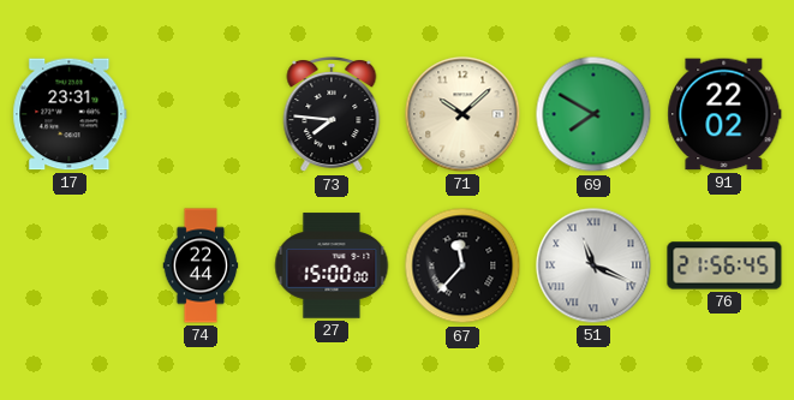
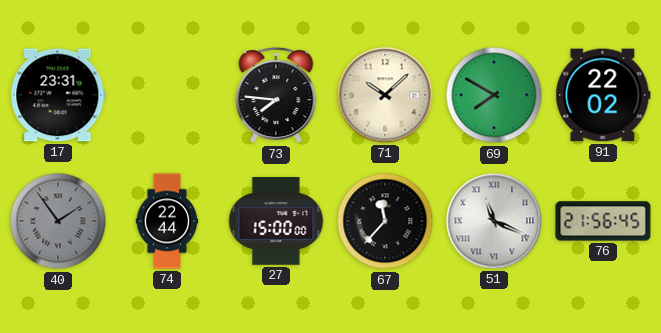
40: none -> 1:54
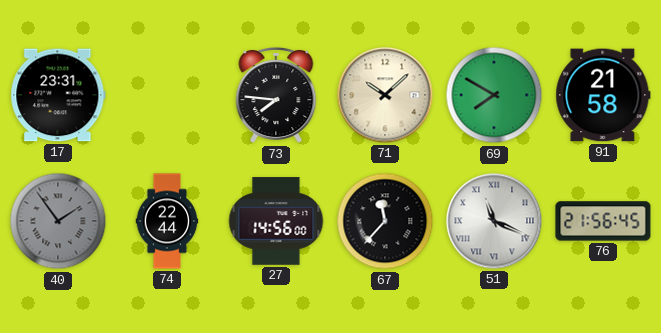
91: 22:02 -> 21:58
27: 15:00 -> 14:56
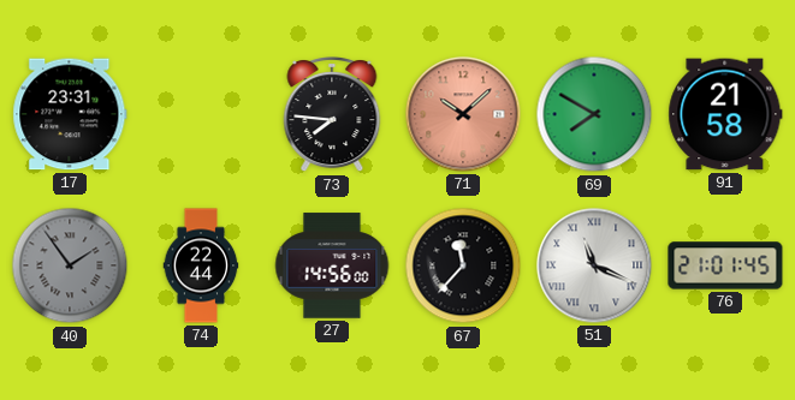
71 dial: cream -> salmon
76: 21:56 -> 21:01
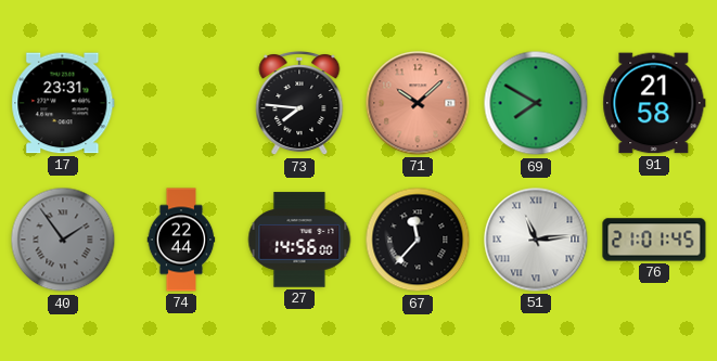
51: 11:19 -> 11:14
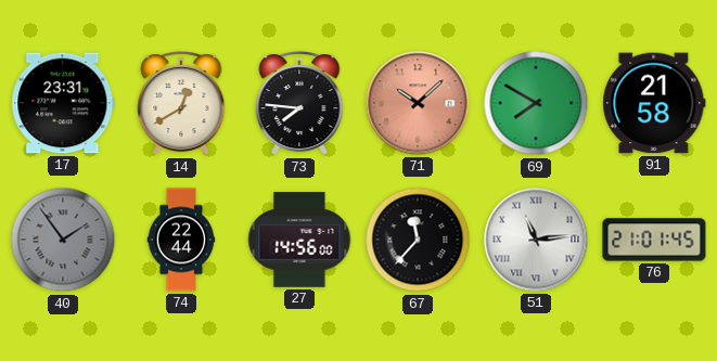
14: none -> 12:40
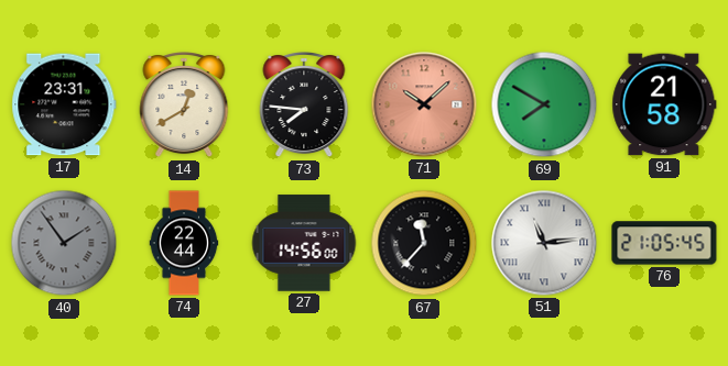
76: 21:01 -> 21:05
